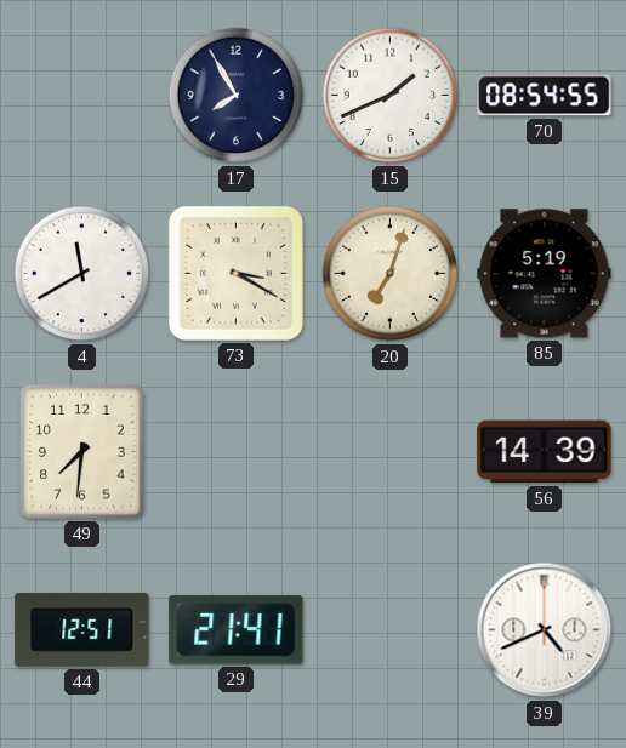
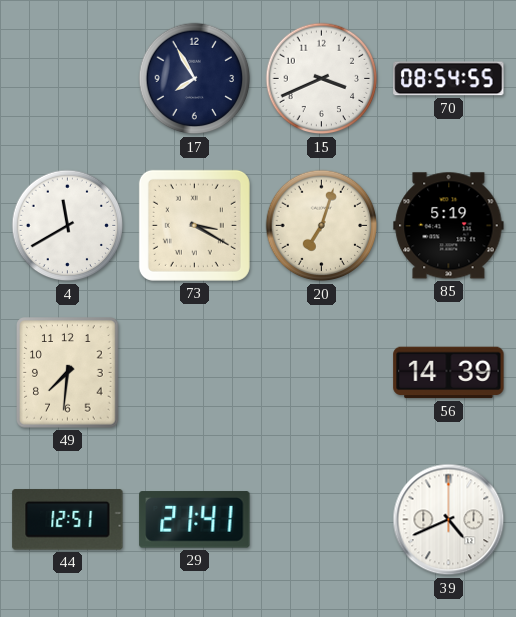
15: 1:41 -> 3:41
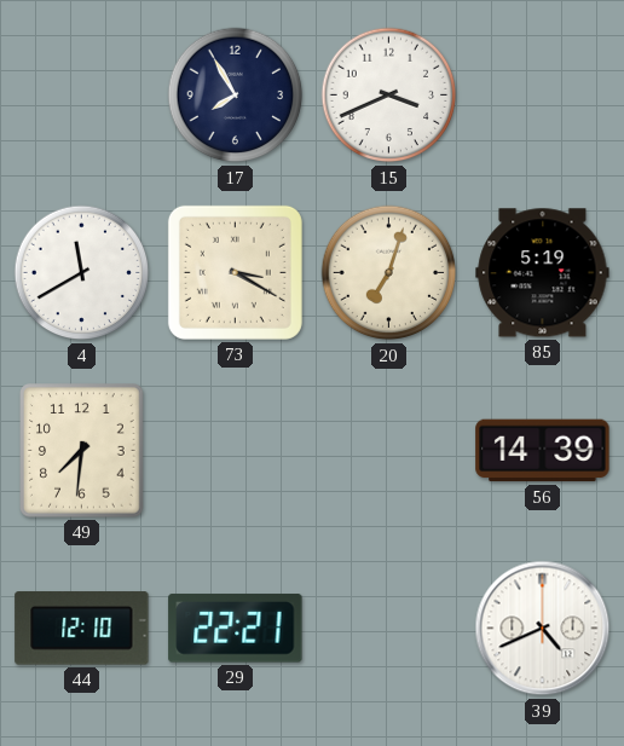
70: 08:54 -> none
44: 12:51 -> 12:10
29: 21:41 -> 22:21
